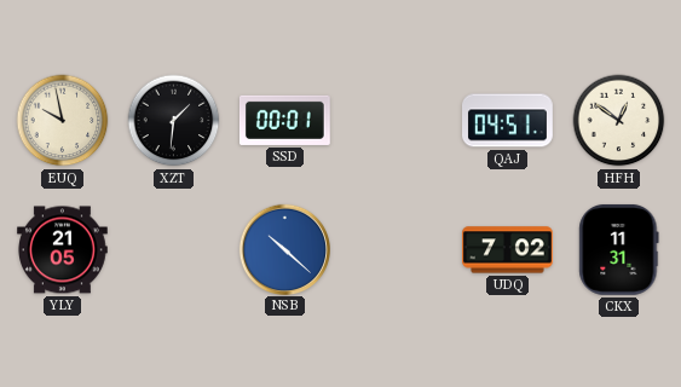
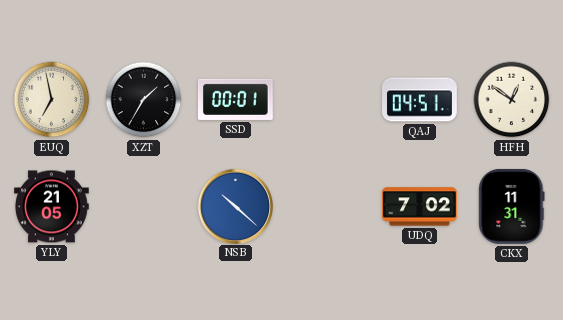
EUQ: 9:58 -> 6:58
XZT: 1:31 -> 1:35
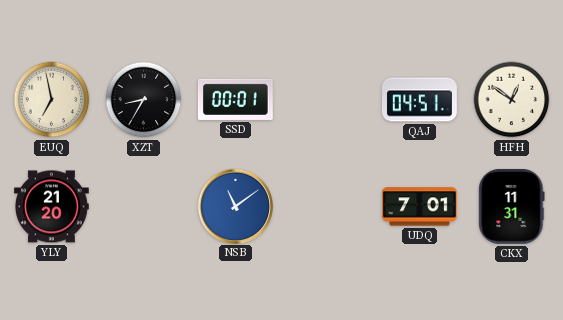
XZT: 1:35 -> 8:35
YLY: 21:05 -> 21:20
NSB: 10:22 -> 11:09
UDQ: 7:02 -> 7:01
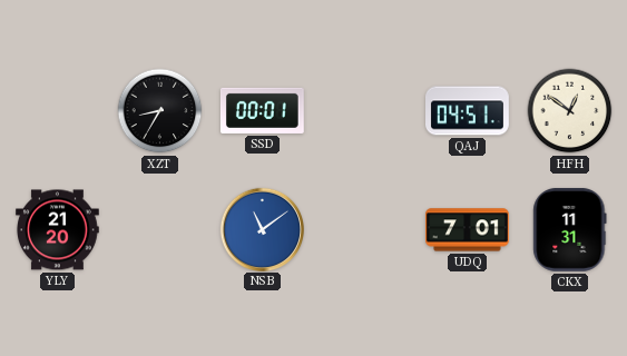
EUQ: 6:58 -> none
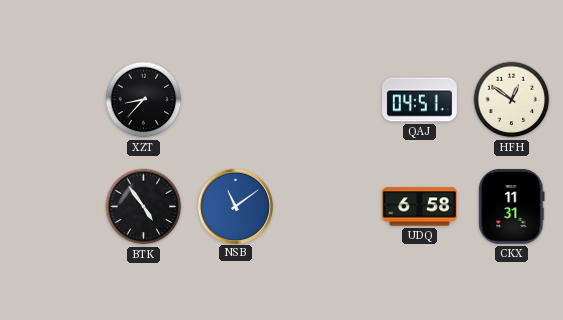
XZT: 8:35 -> 8:37
SSD: 00:01 -> none
YLY: 21:20 -> none
BTK: none -> 4:54
UDQ: 7:01 -> 6:58
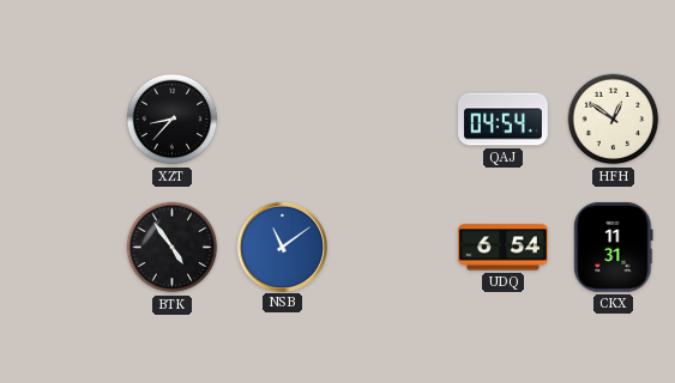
QAJ: 04:51 -> 04:54
UDQ: 6:58 -> 6:54
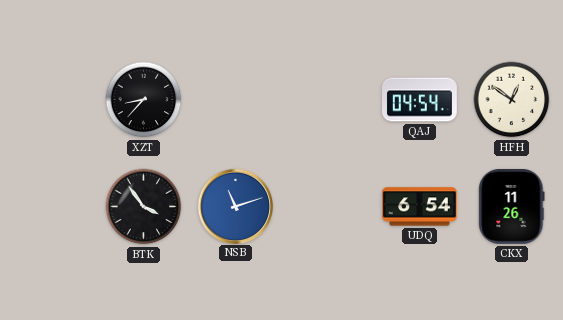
BTK: 4:54 -> 3:54
NSB: 11:09 -> 11:12
CKX: 11:31 -> 11:26
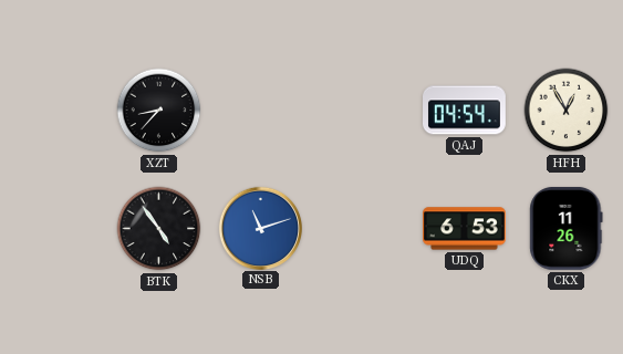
HFH: 12:51 -> 12:55
BTK: 3:54 -> 4:54
UDQ: 6:54 -> 6:53
